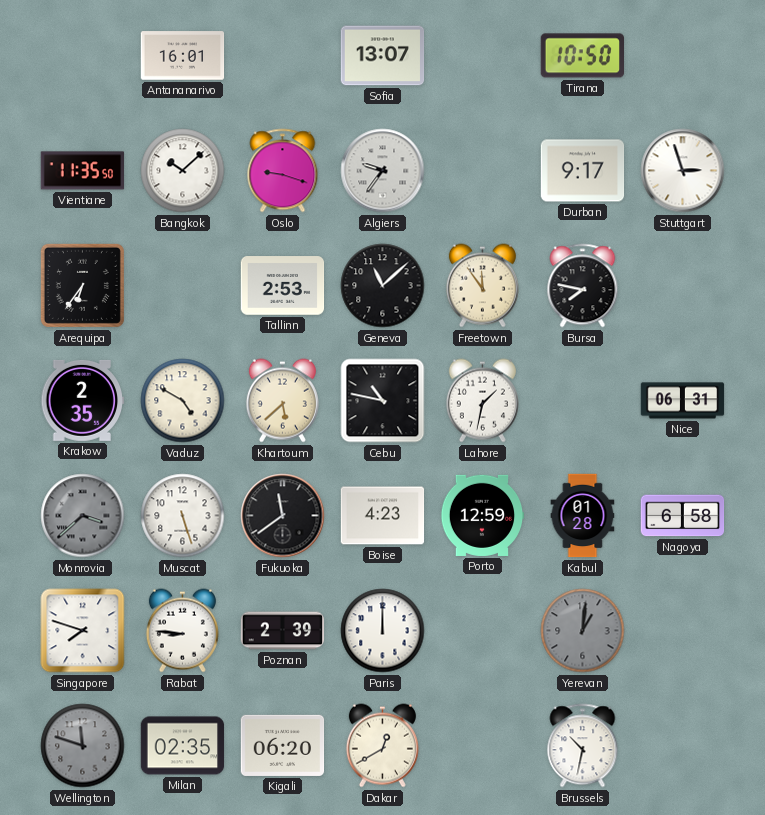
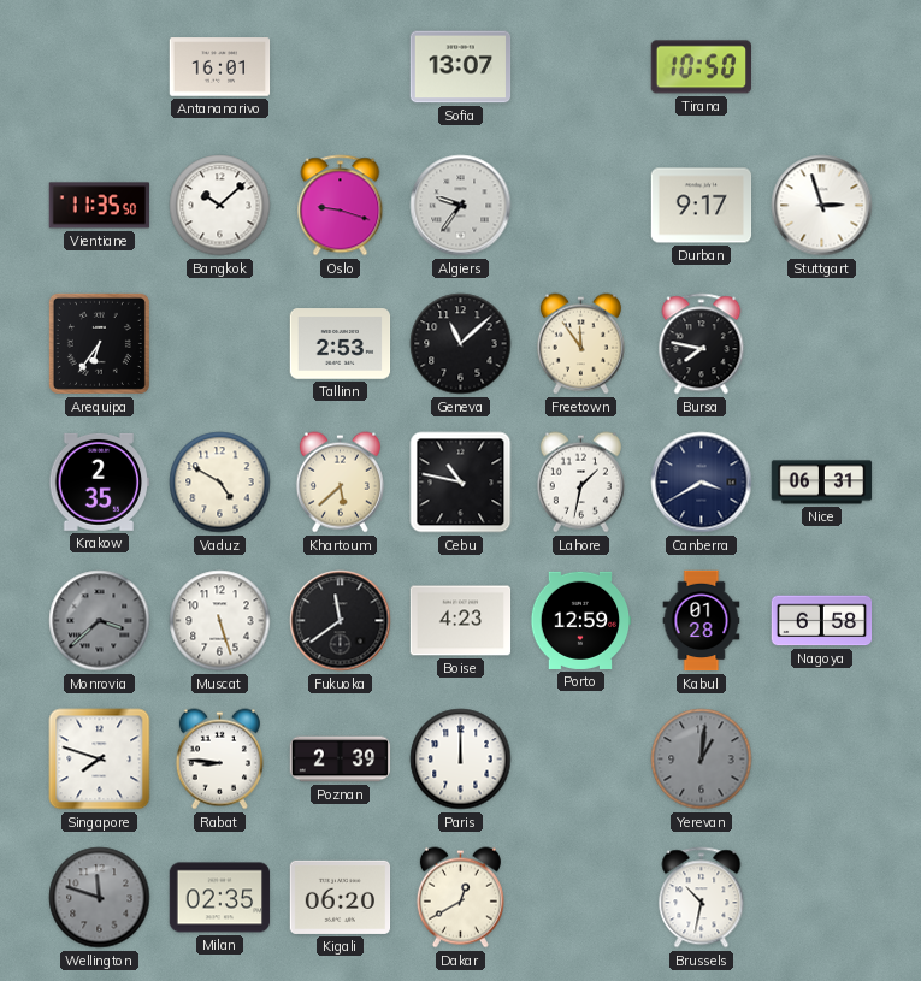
Canberra: none -> 3:40
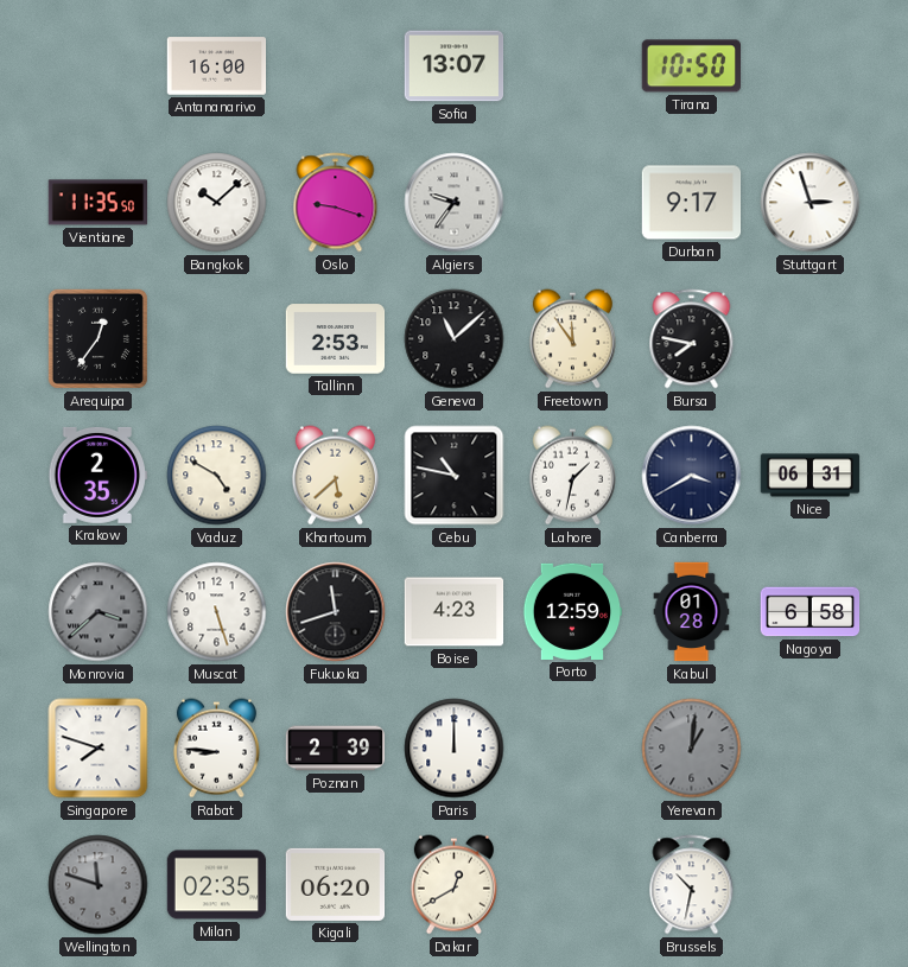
Antananarivo: 16:01 -> 16:00
Arequipa: 6:36 -> 12:36
Fukuoka: 11:39 -> 11:42
